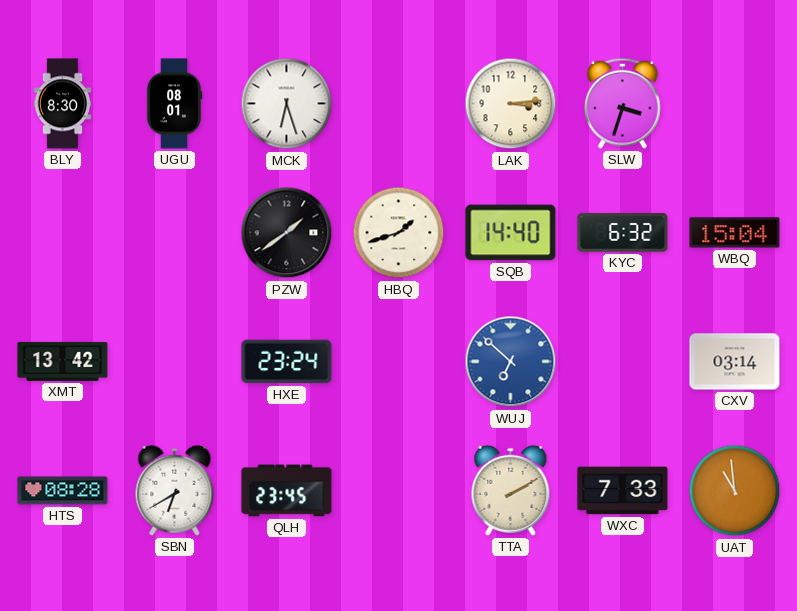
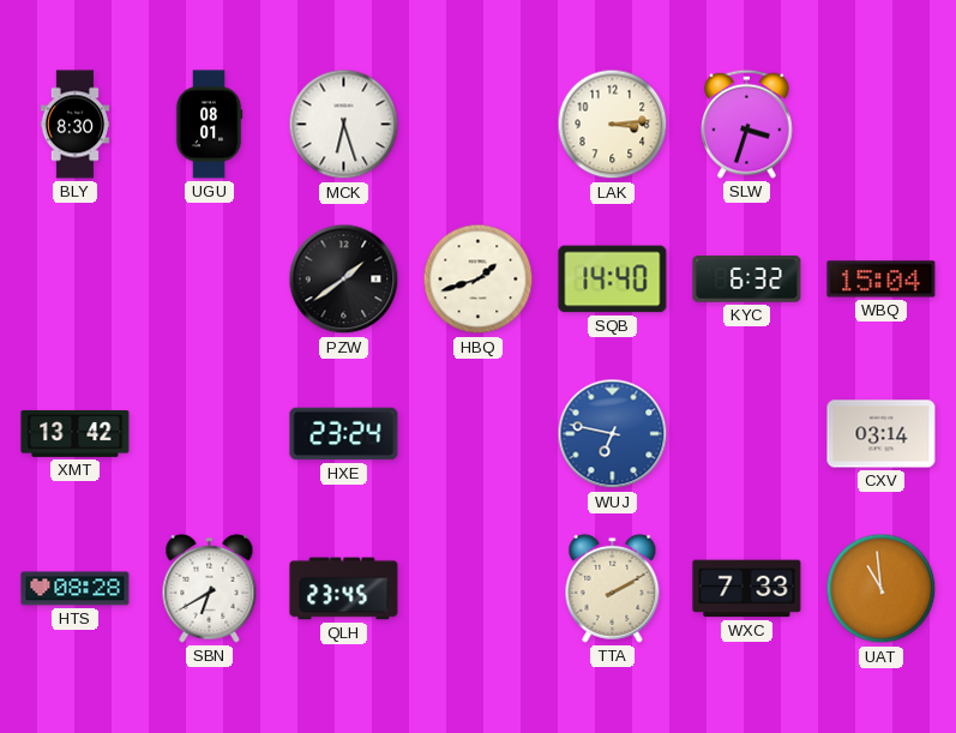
WUJ: 6:52 -> 6:47
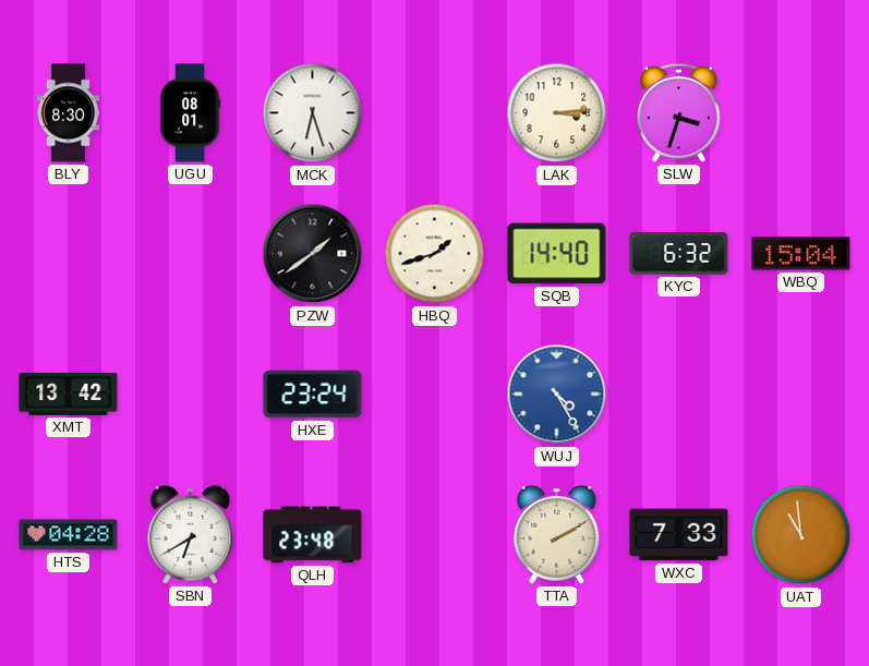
WUJ: 6:47 -> 4:25
CXV: 03:14 -> none
HTS: 08:28 -> 04:28
QLH: 23:45 -> 23:48
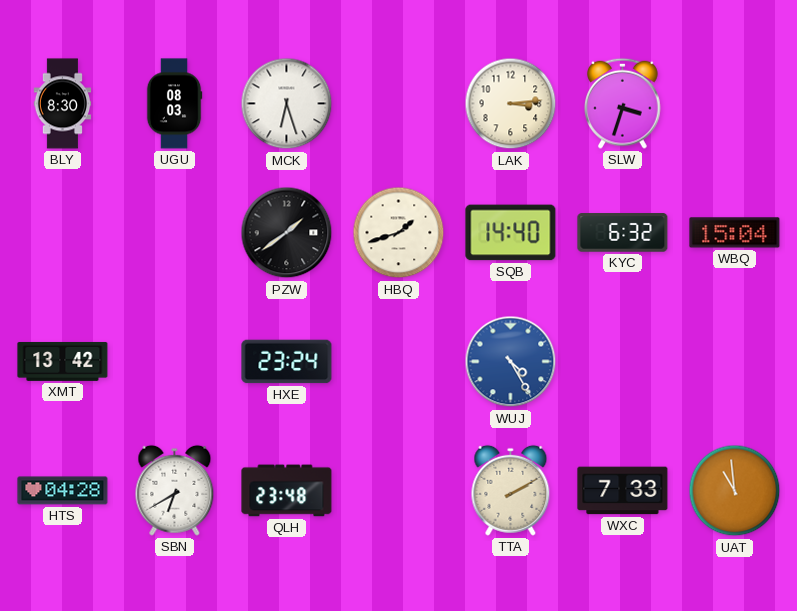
UGU: 08:01 -> 08:03
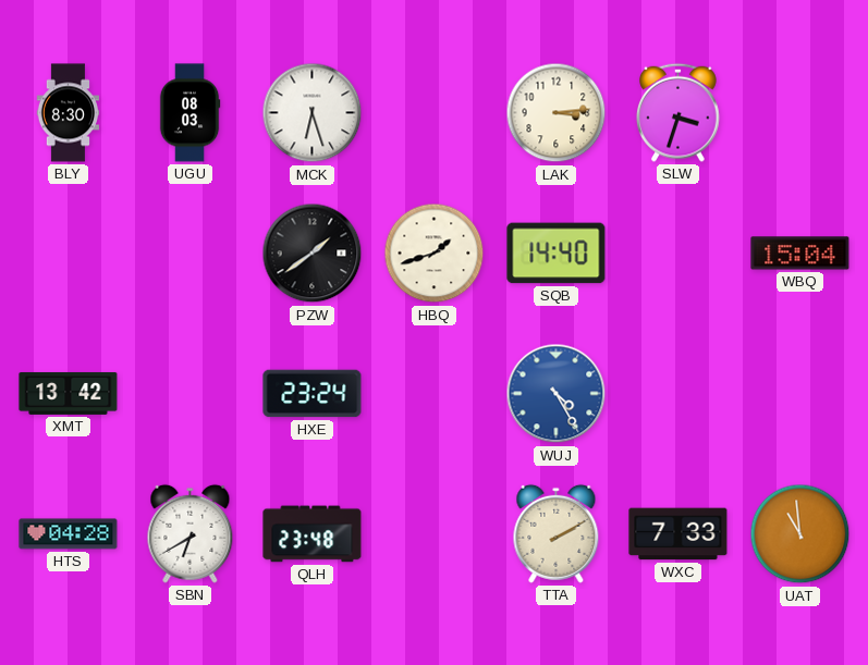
KYC: 6:32 -> none
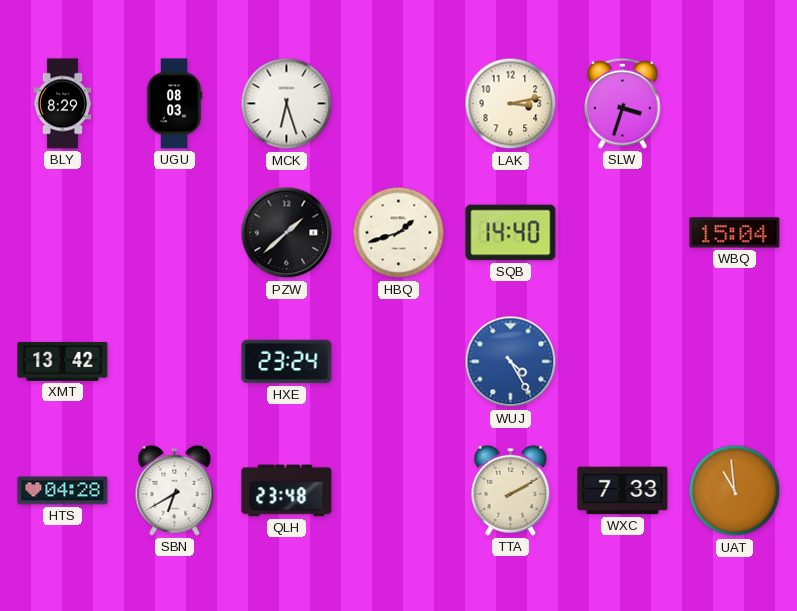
BLY: 8:30 -> 8:29
LAK: 3:14 -> 3:13
PZW: 1:39 -> 1:38
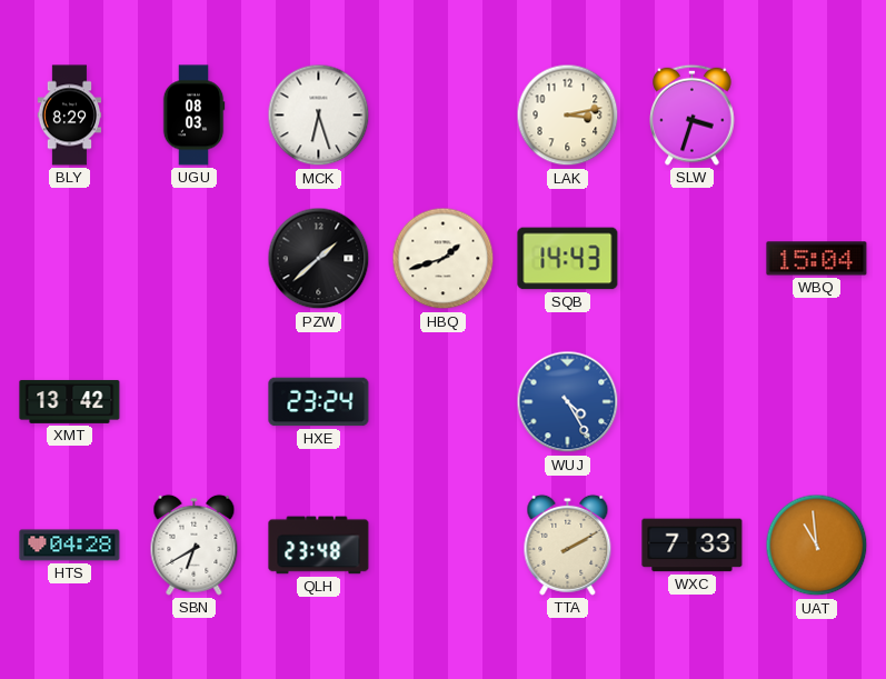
SQB: 14:40 -> 14:43
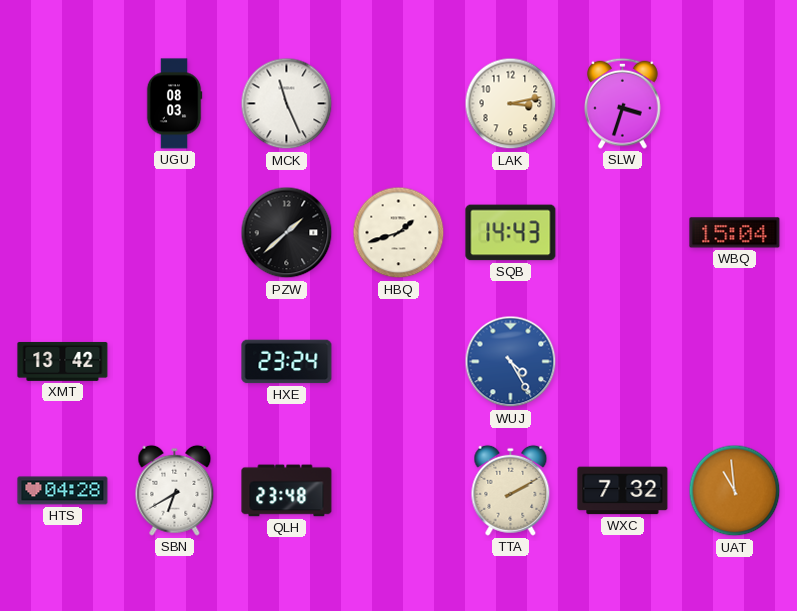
BLY: 8:29 -> none
MCK: 6:27 -> 11:26
WXC: 7:33 -> 7:32
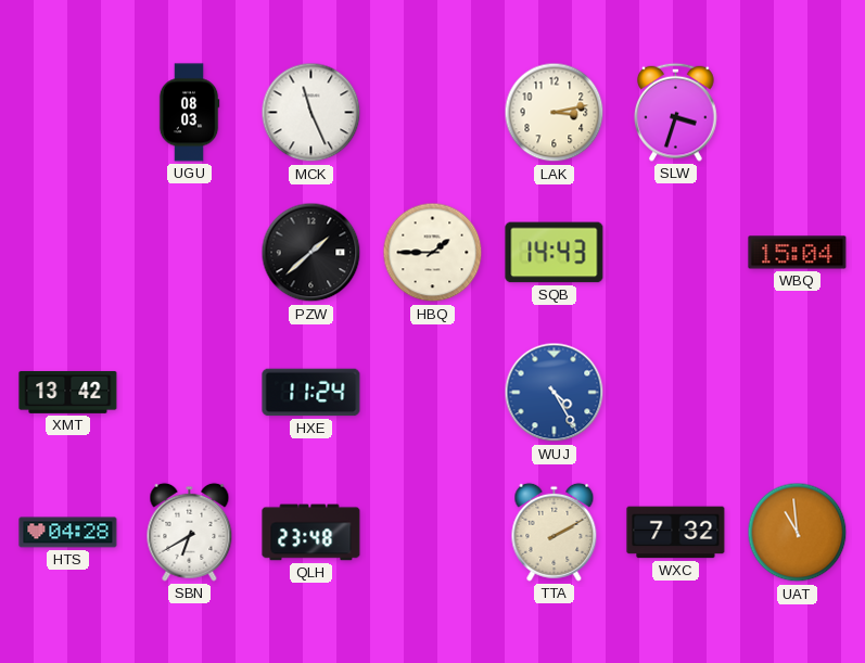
HBQ: 1:42 -> 1:45
HXE: 23:24 -> 11:24
